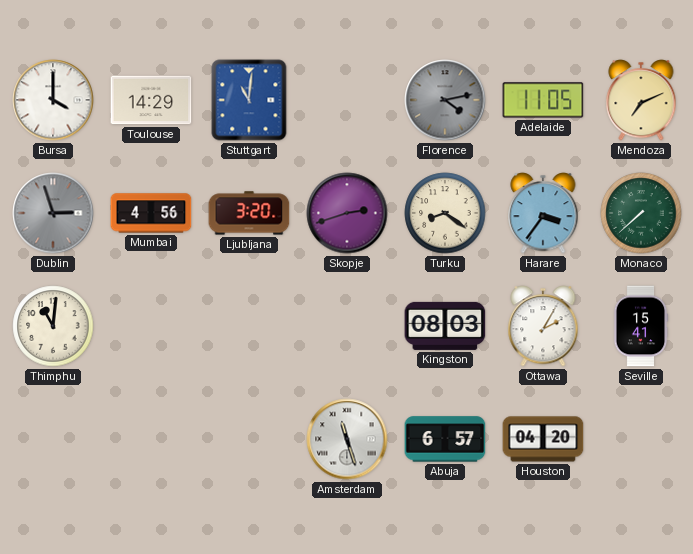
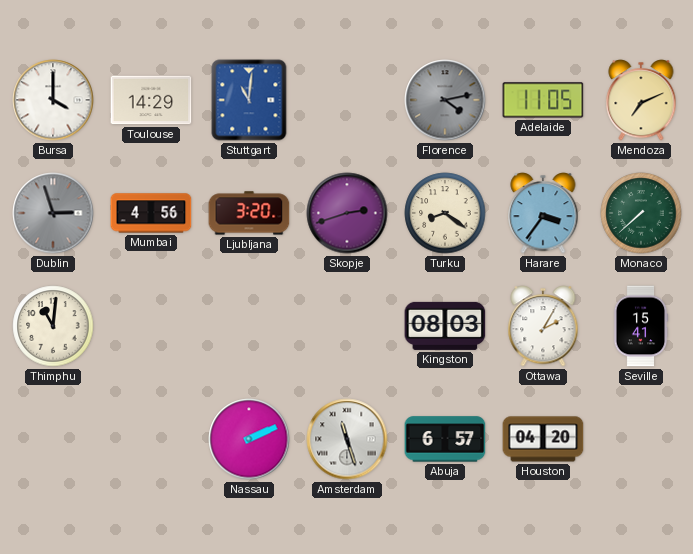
Nassau: none -> 2:11
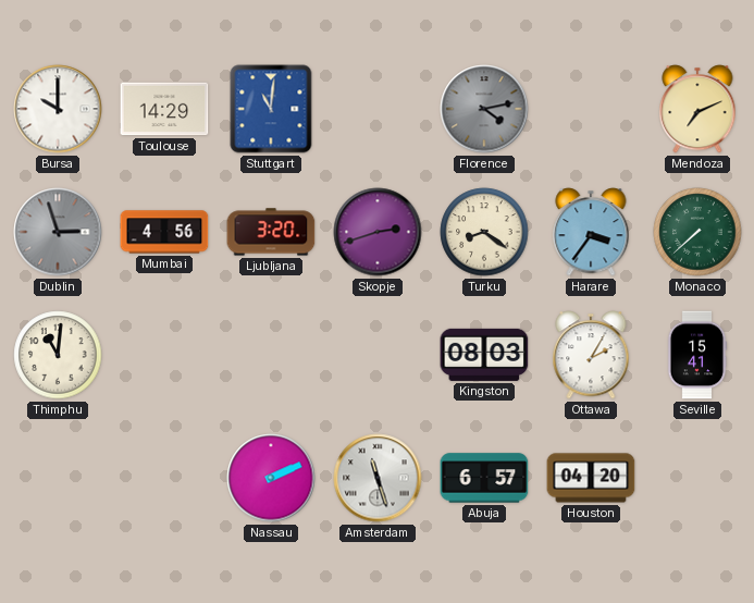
Bursa: 4:00 -> 10:00
Adelaide: 11:05 -> none
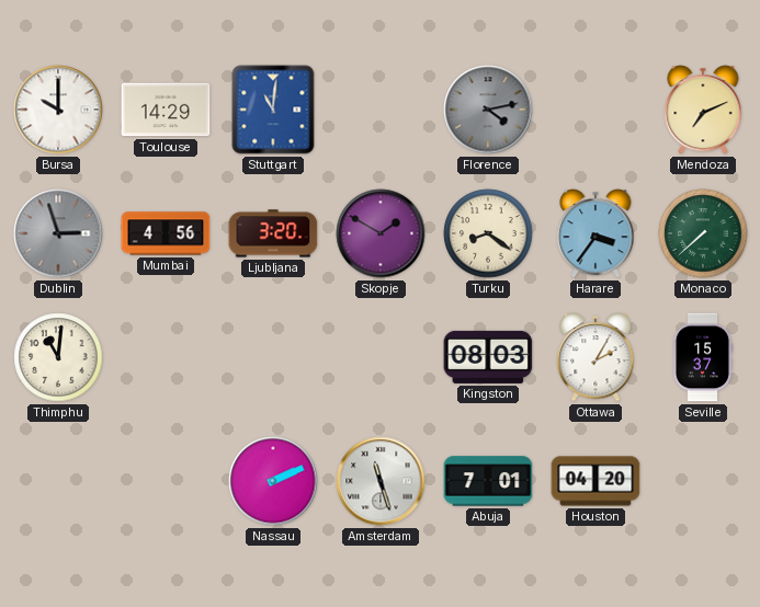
Skopje: 2:42 -> 1:50
Seville: 15:41 -> 15:37
Abuja: 6:57 -> 7:01
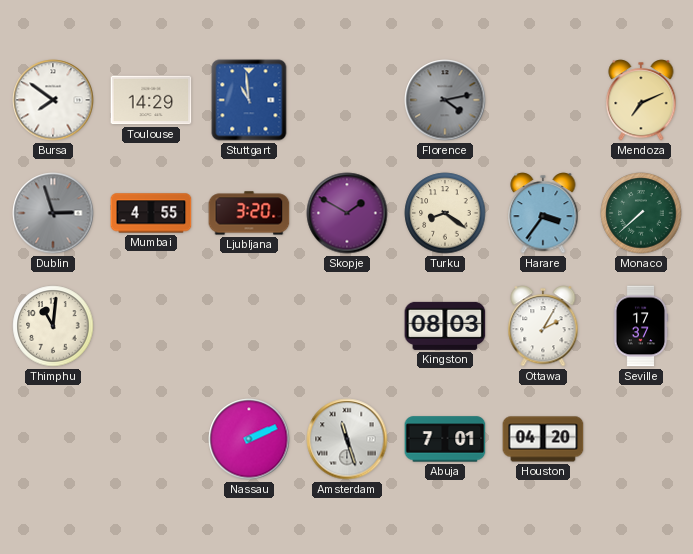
Bursa: 10:00 -> 7:51
Stuttgart: 11:01 -> 10:59
Mumbai: 4:56 -> 4:55
Seville: 15:37 -> 17:37
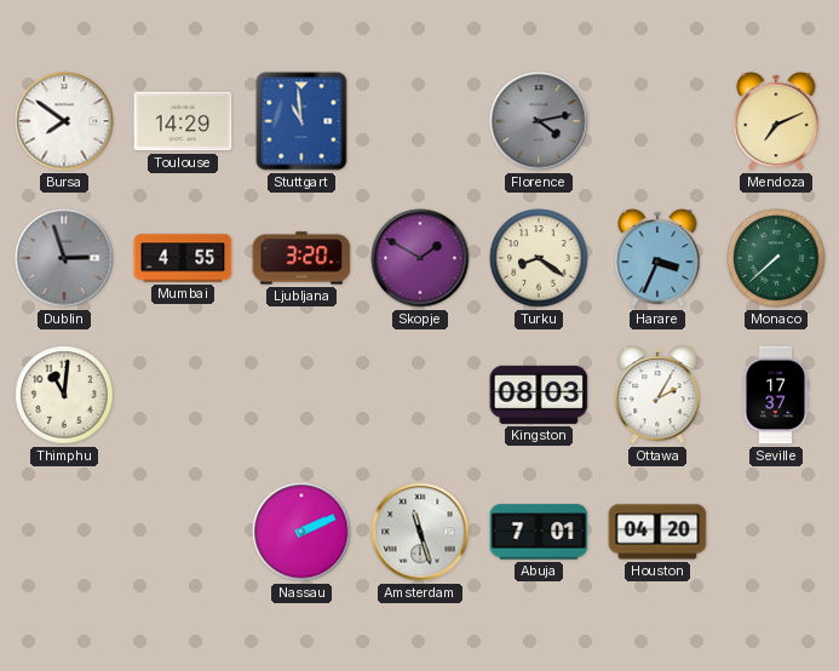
Harare: 3:36 -> 3:34
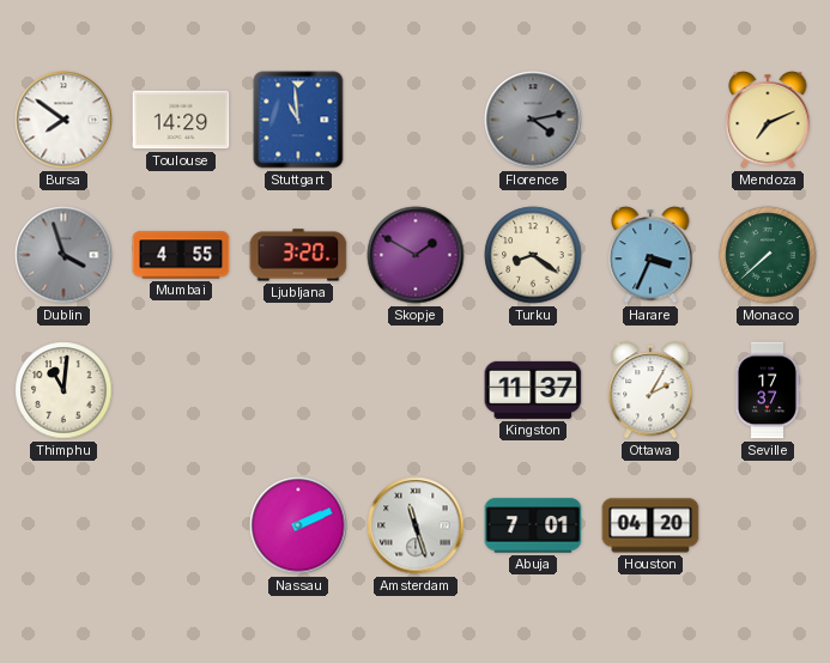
Dublin: 2:57 -> 3:57
Kingston: 08:03 -> 11:37
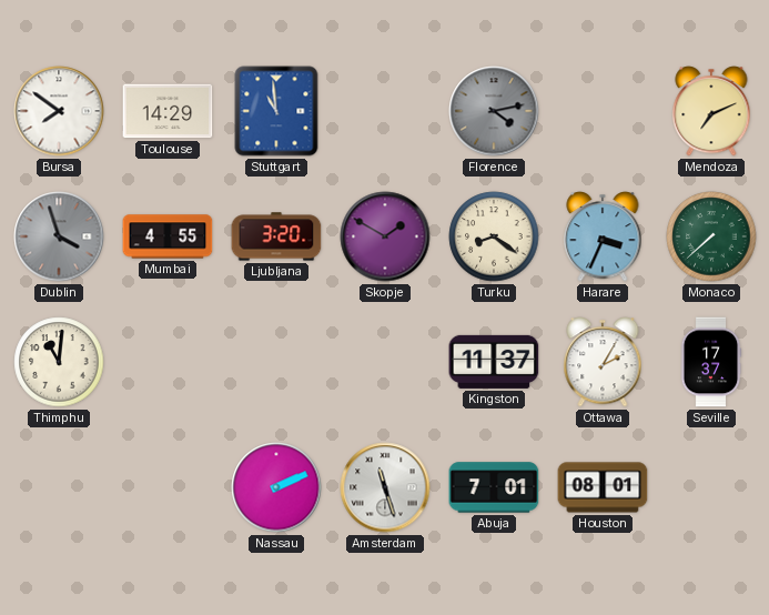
Houston: 04:20 -> 08:01
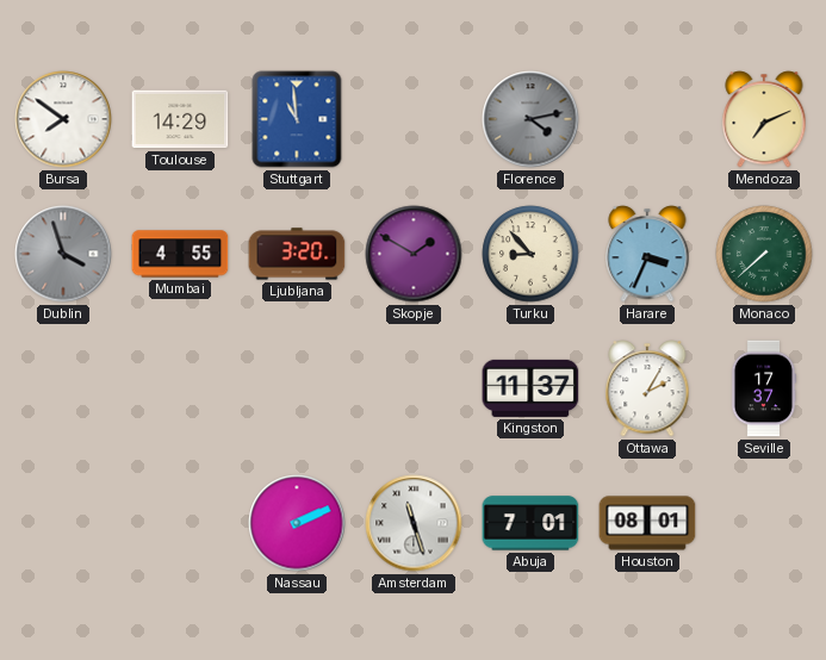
Turku: 8:21 -> 8:53
Thimphu: 11:01 -> none
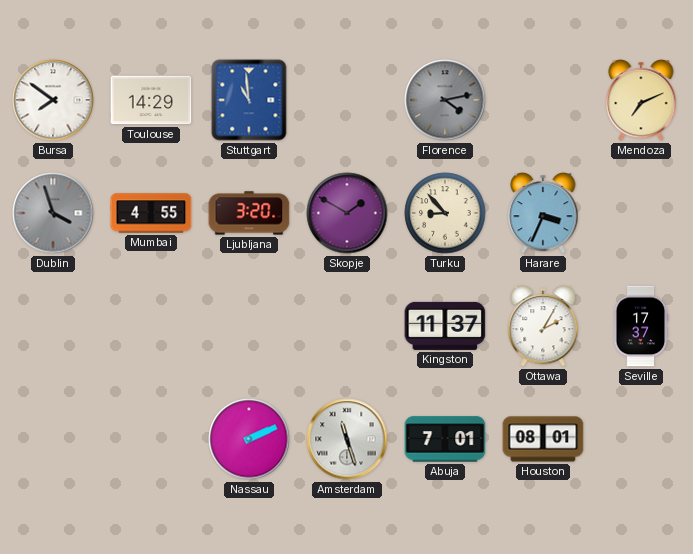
Monaco: 7:38 -> none
